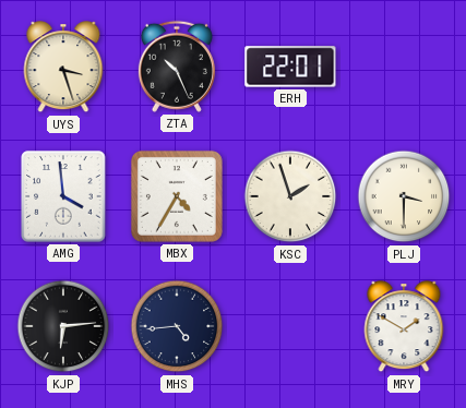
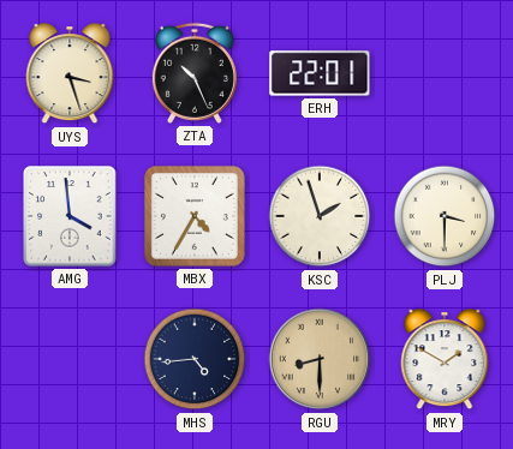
KJP: 6:14 -> none
RGU: none -> 8:30
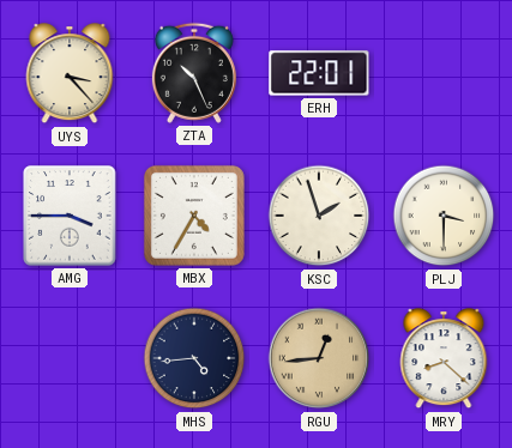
UYS: 3:27 -> 3:23
AMG: 3:59 -> 3:45
RGU: 8:30 -> 12:44
MRY: 1:50 -> 8:22
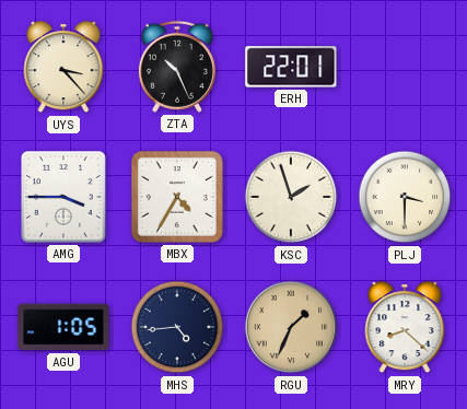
AGU: none -> 1:05
RGU: 12:44 -> 1:34
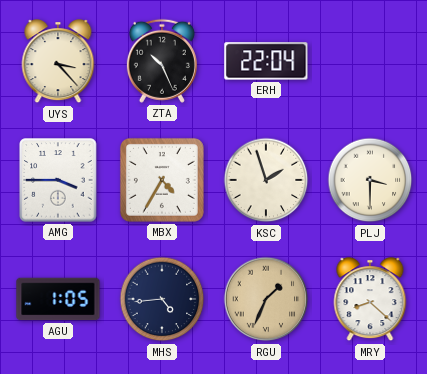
ERH: 22:01 -> 22:04
